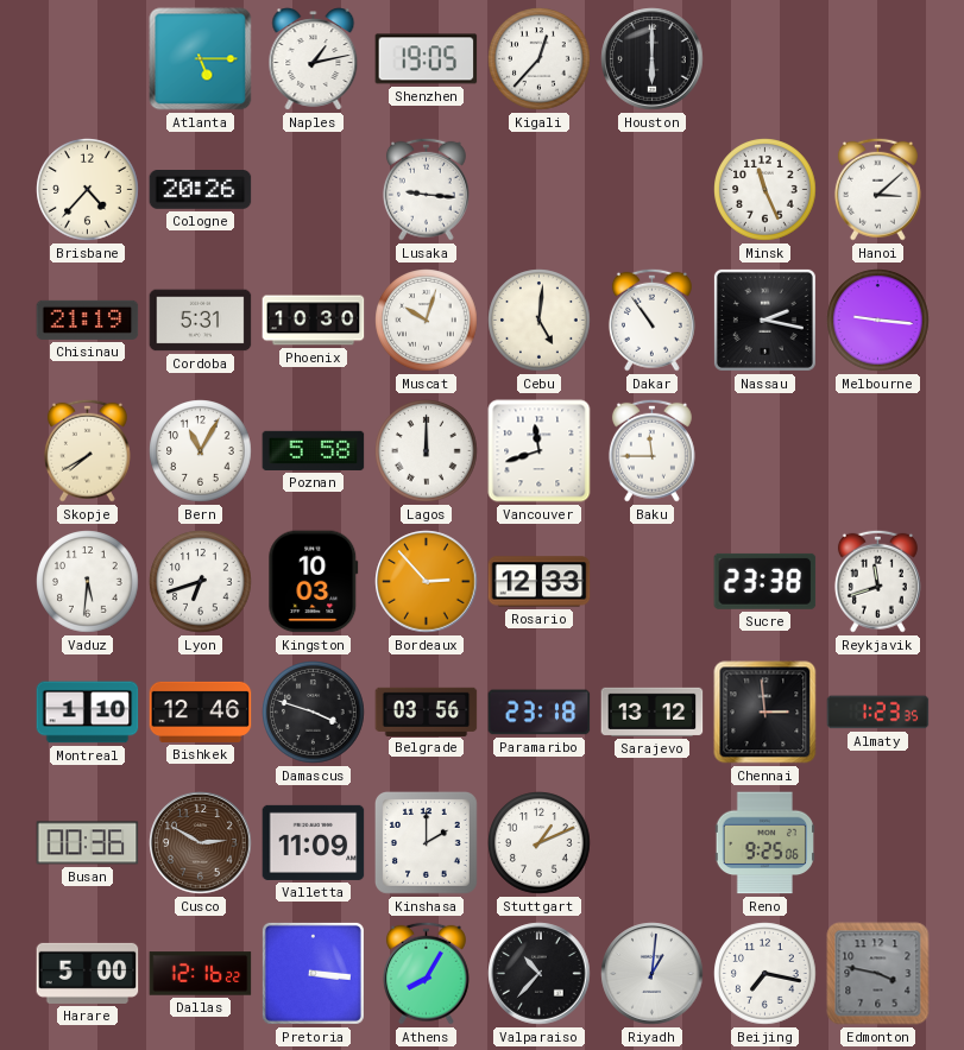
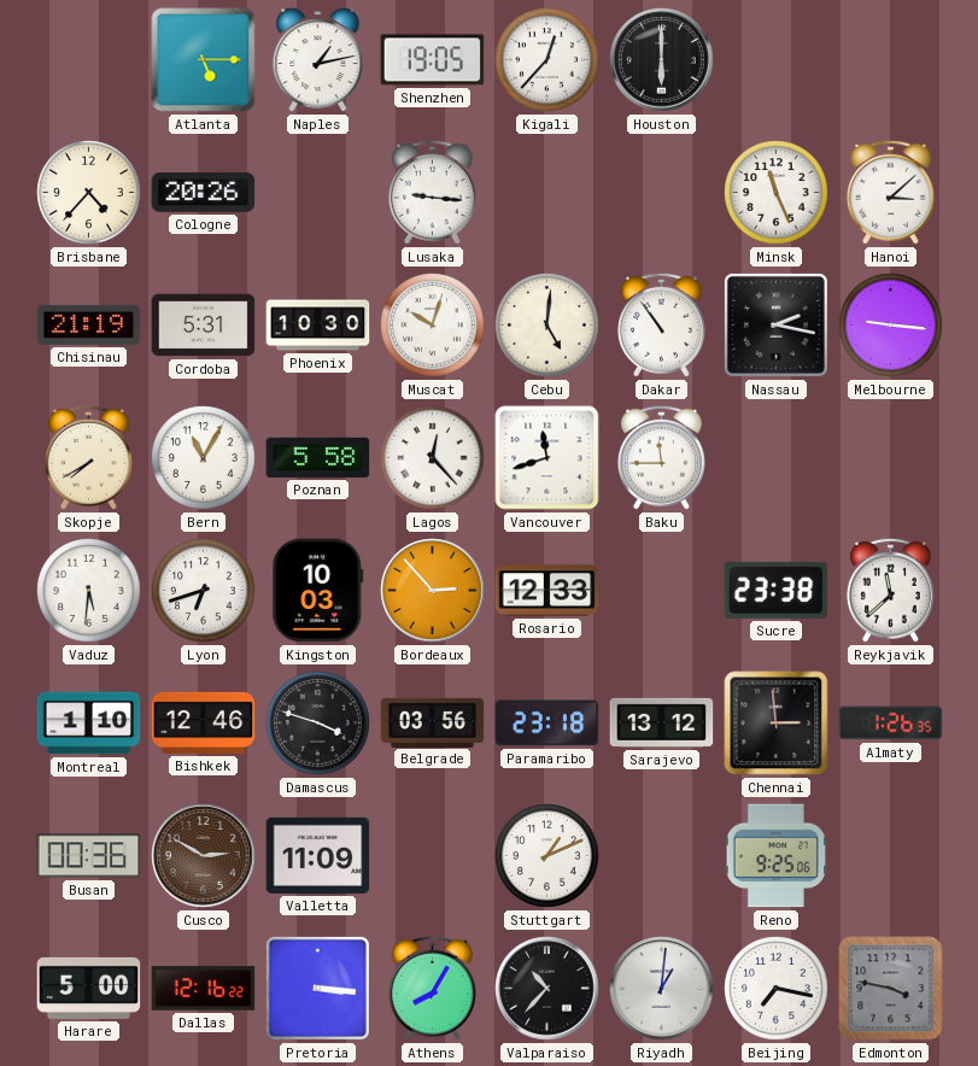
Lagos: 12:00 -> 12:23
Reykjavik: 11:42 -> 11:38
Almaty: 1:23 -> 1:26
Kinshasa: 2:00 -> none
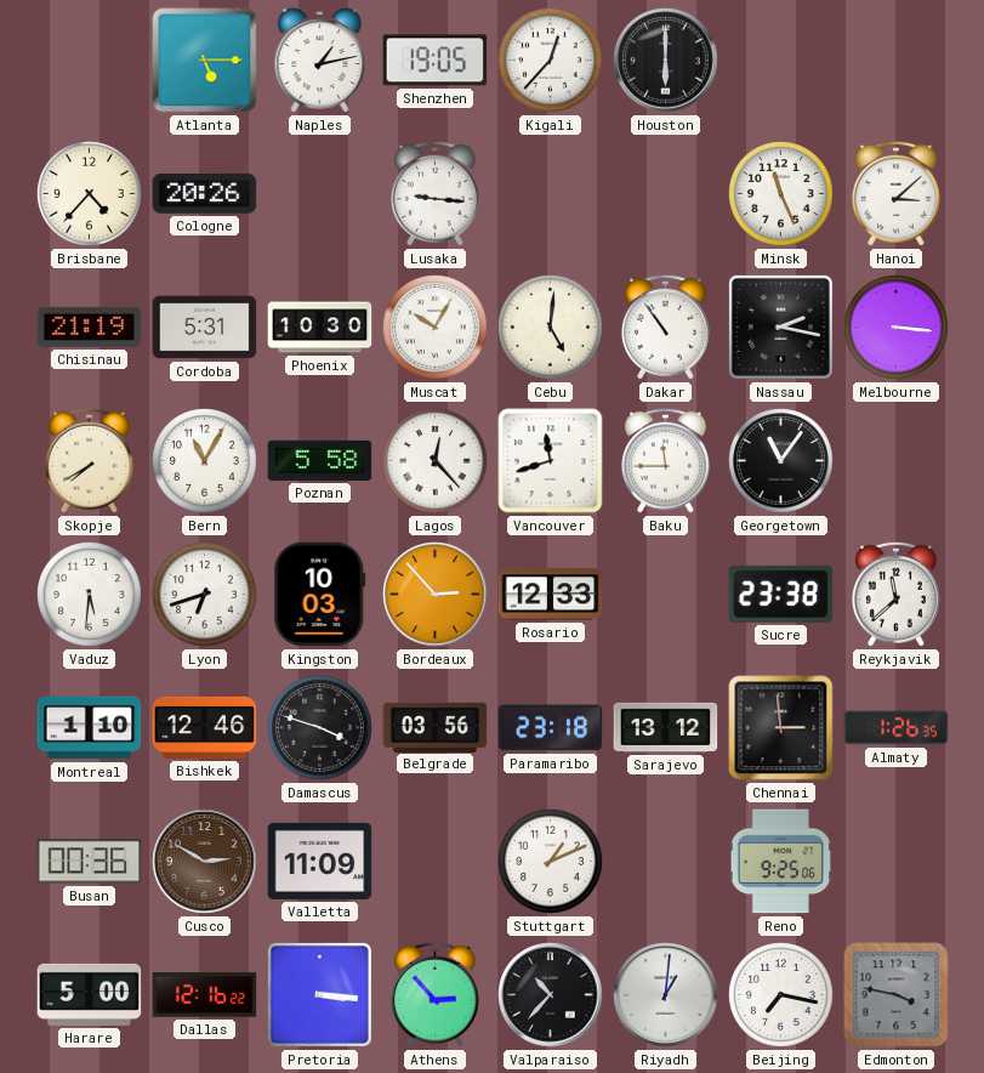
Muscat: 10:03 -> 10:05
Melbourne: 9:16 -> 3:16
Georgetown: none -> 11:06
Athens: 8:05 -> 2:53
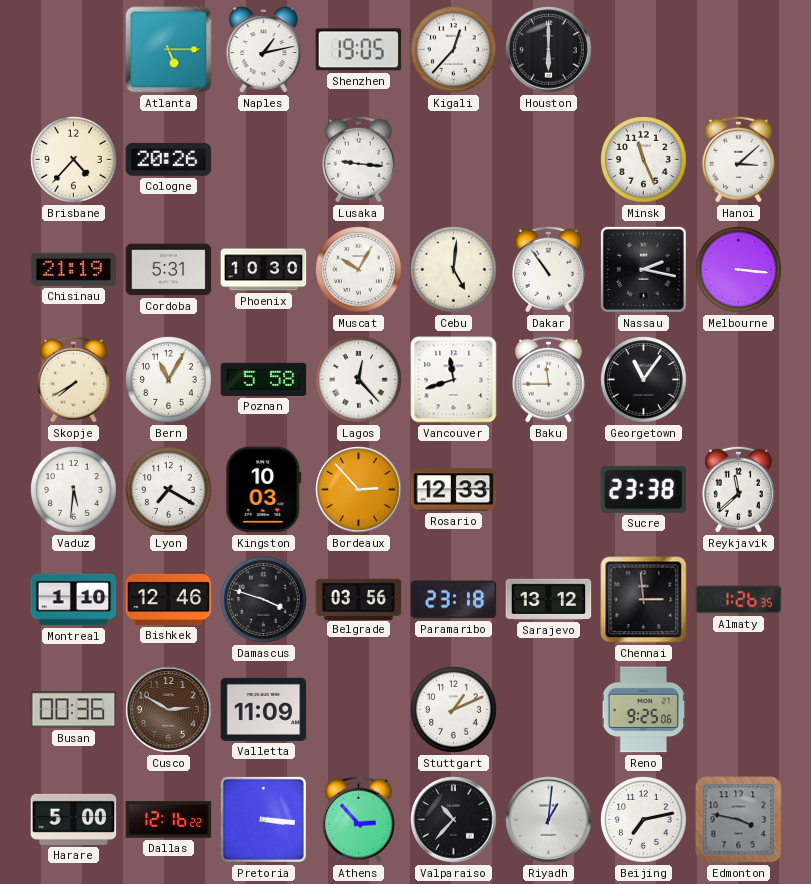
Lyon: 6:42 -> 7:20
Beijing: 7:17 -> 7:13
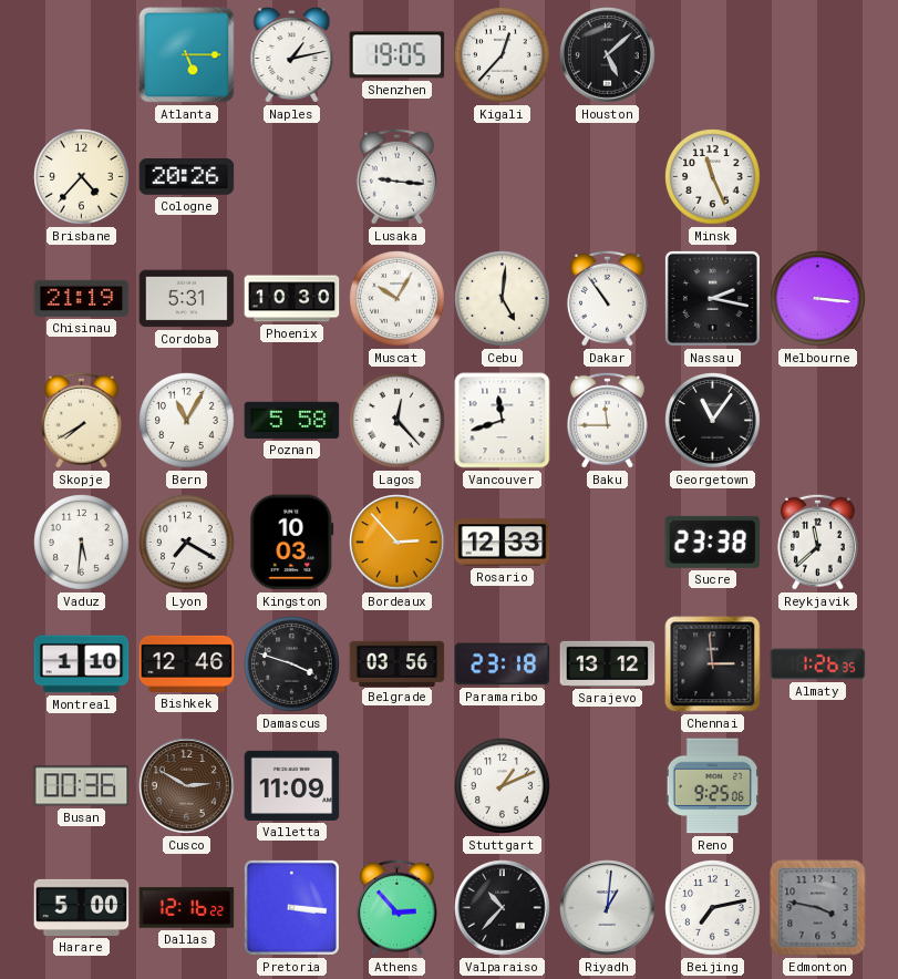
Houston: 6:00 -> 5:08
Hanoi: 3:08 -> none
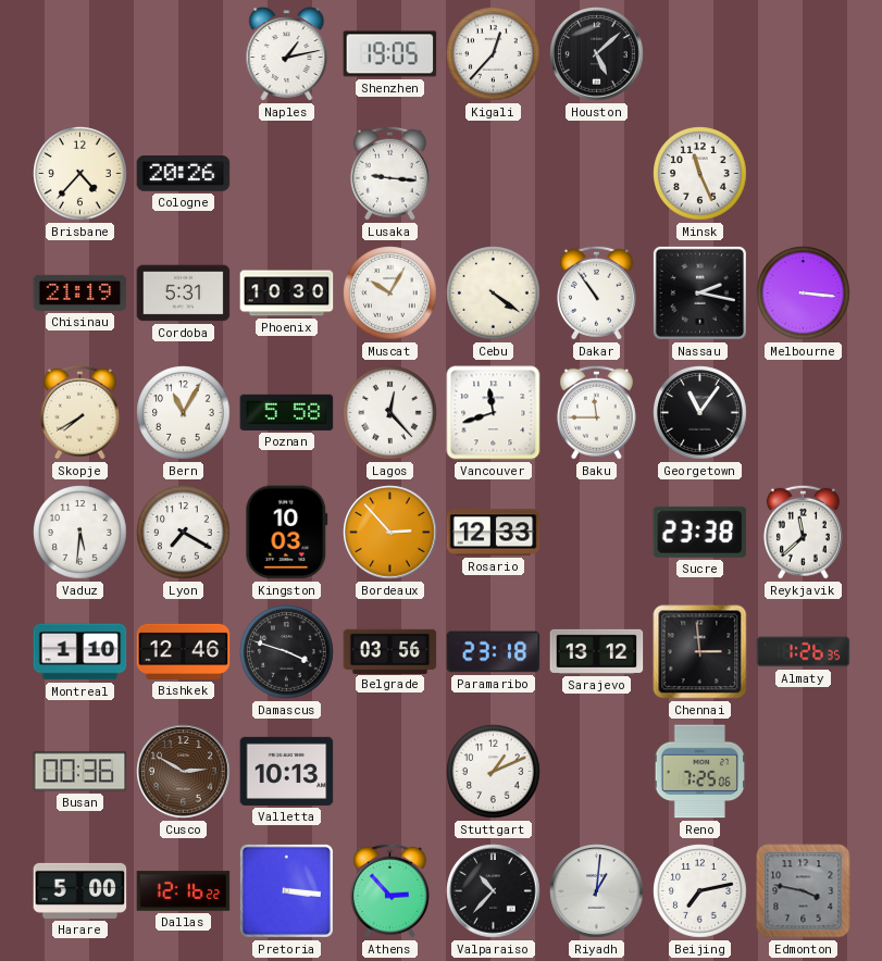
Atlanta: 5:15 -> none
Cebu: 5:01 -> 4:21
Valletta: 11:09 -> 10:13
Reno: 9:25 -> 7:25
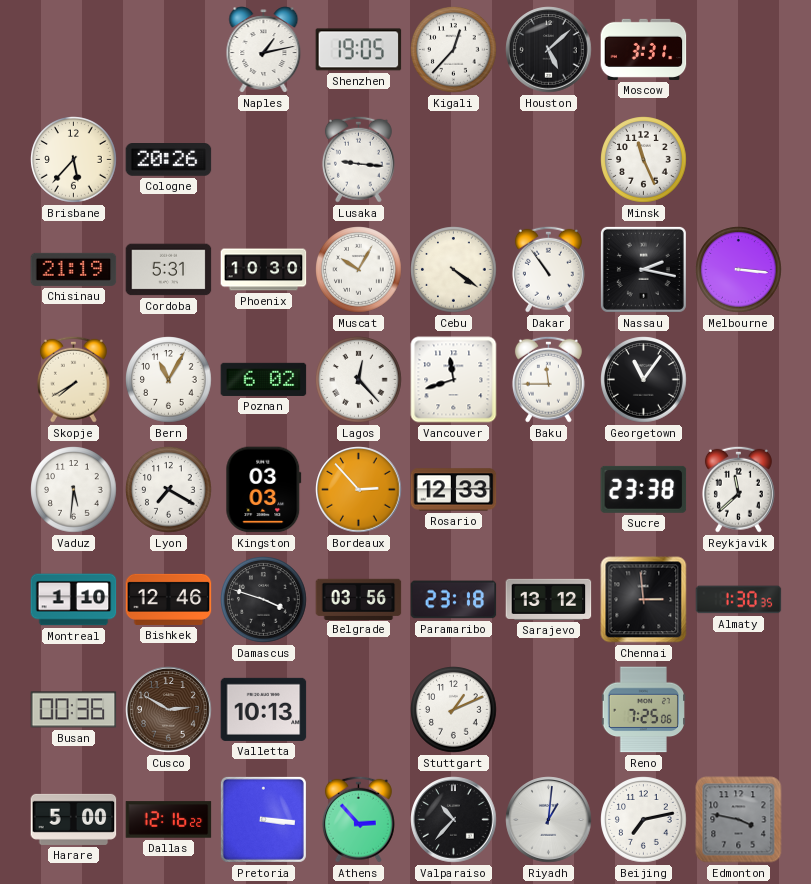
Moscow: none -> 3:31
Brisbane: 4:37 -> 5:37
Poznan: 5:58 -> 6:02
Kingston: 10:03 -> 03:03
Almaty: 1:26 -> 1:30
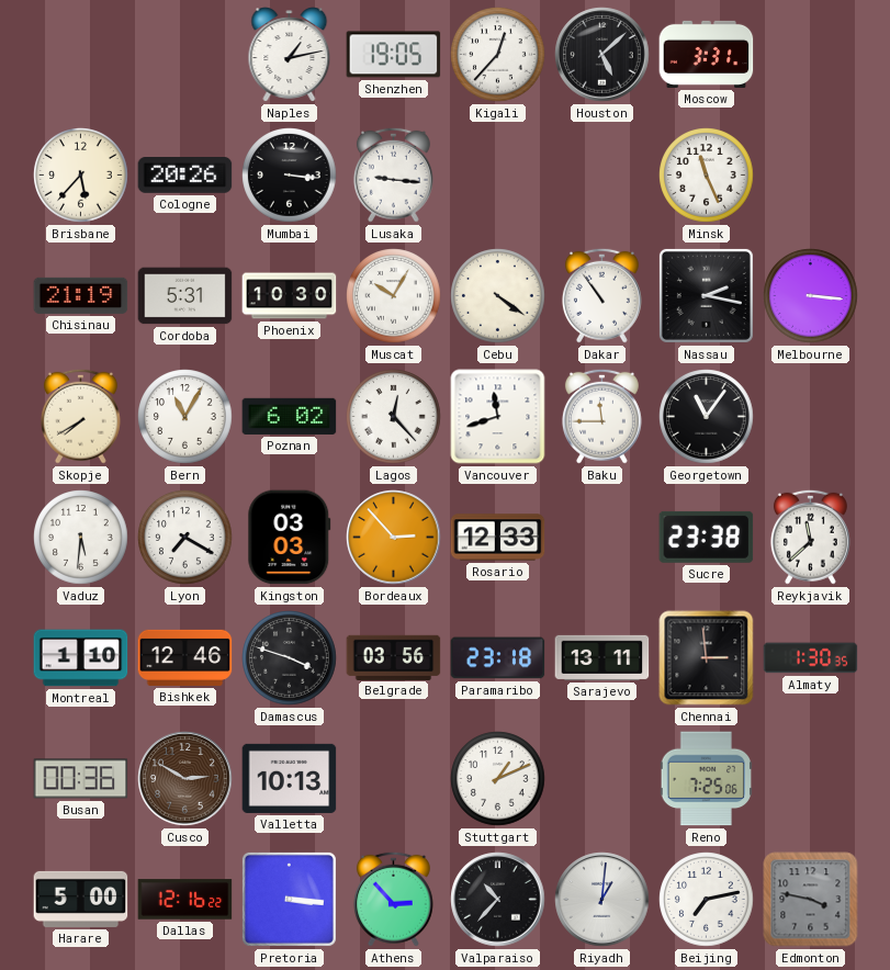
Mumbai: none -> 3:16
Sarajevo: 13:12 -> 13:11
